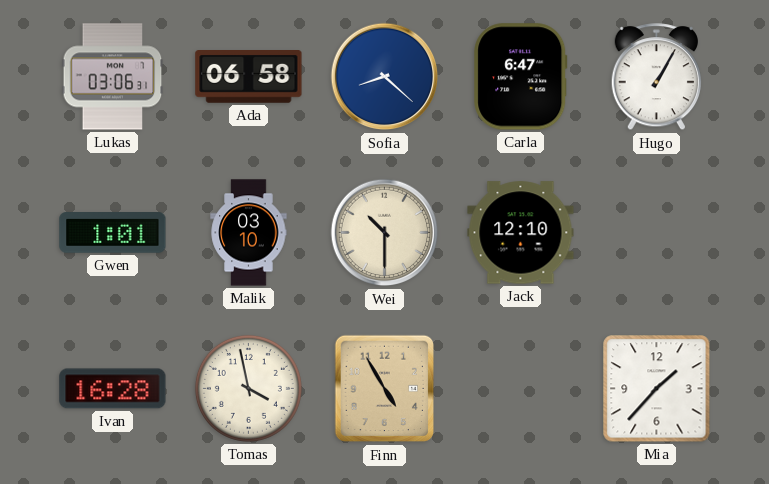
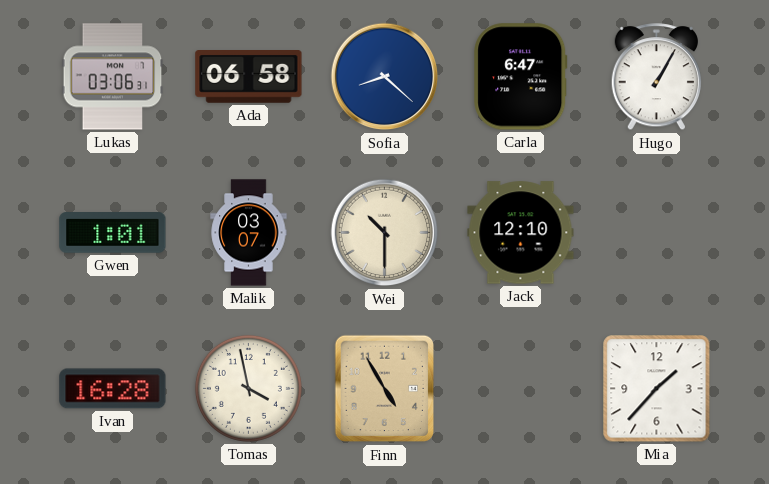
Malik: 03:10 -> 03:07
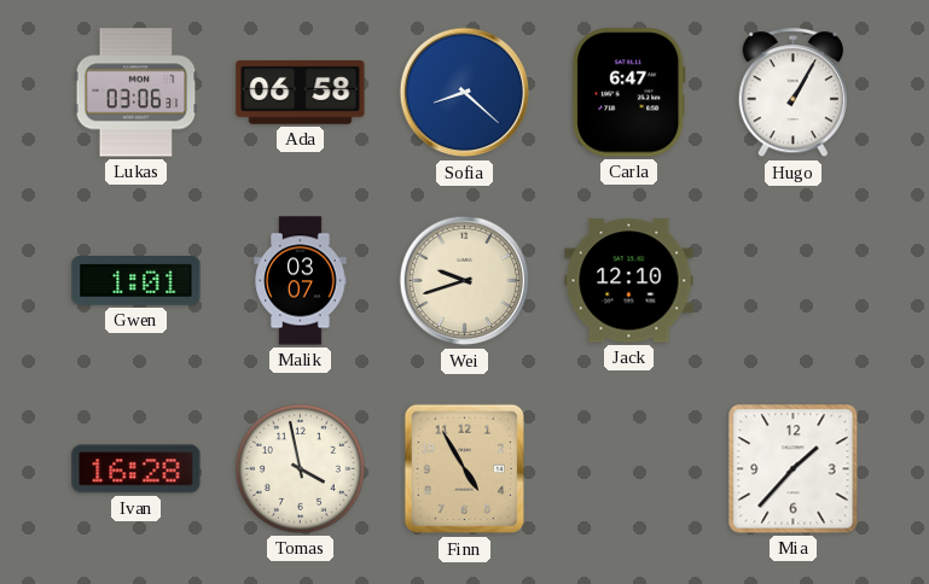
Wei: 10:30 -> 9:42
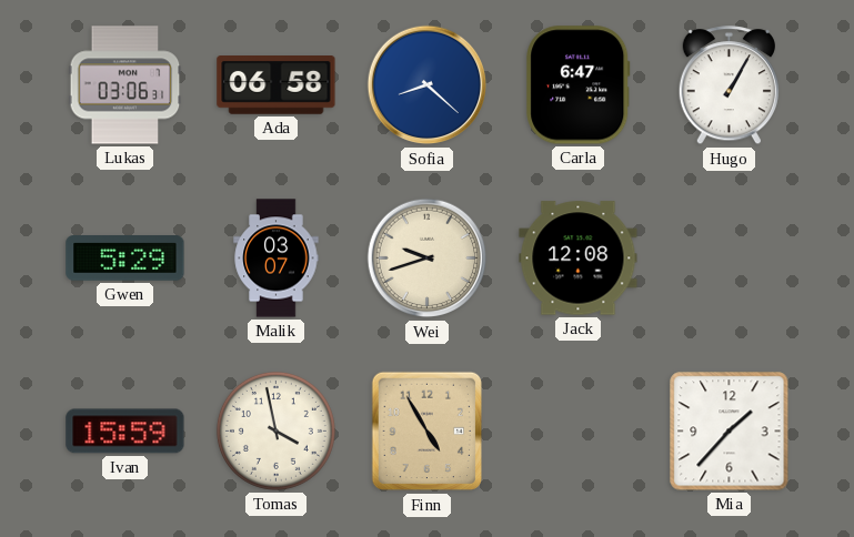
Gwen: 1:01 -> 5:29
Jack: 12:10 -> 12:08
Ivan: 16:28 -> 15:59
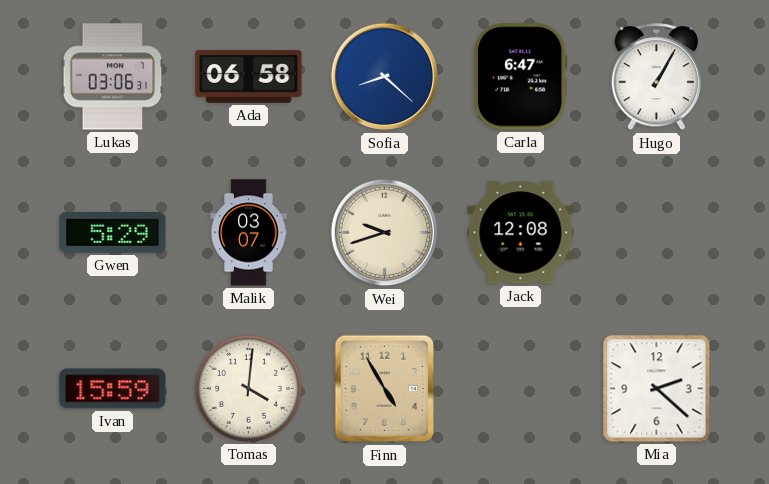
Tomas: 3:58 -> 4:01
Mia: 1:37 -> 2:22
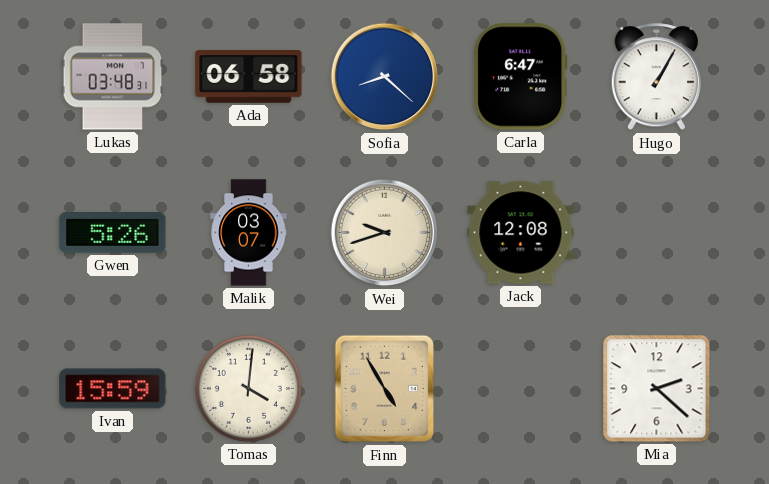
Lukas: 03:06 -> 03:48
Gwen: 5:29 -> 5:26
